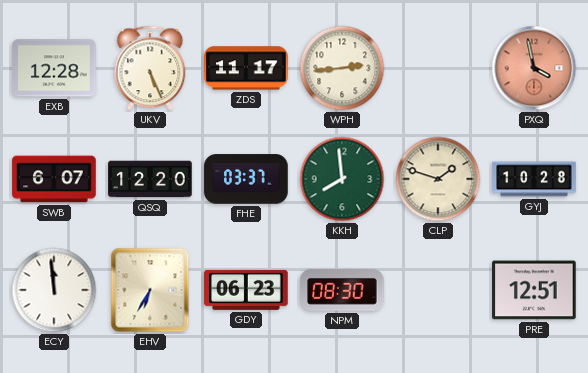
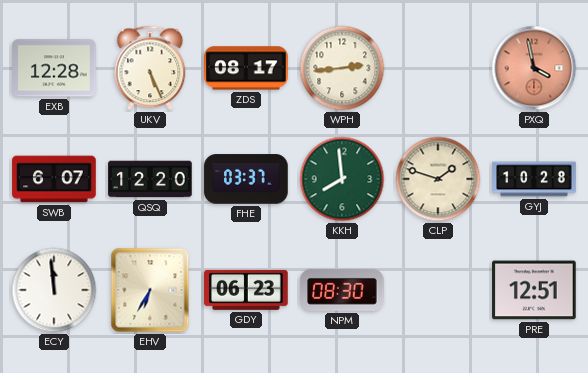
ZDS: 11:17 -> 08:17
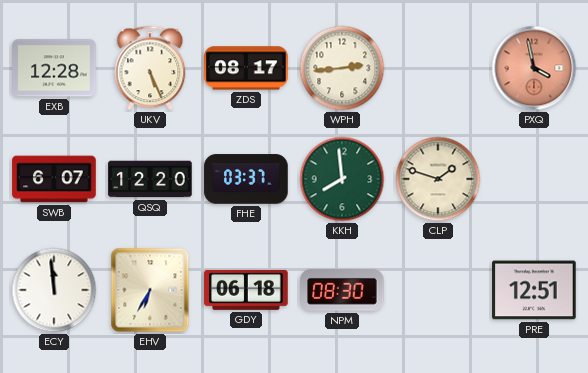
GYJ: 10:28 -> none
GDY: 06:23 -> 06:18
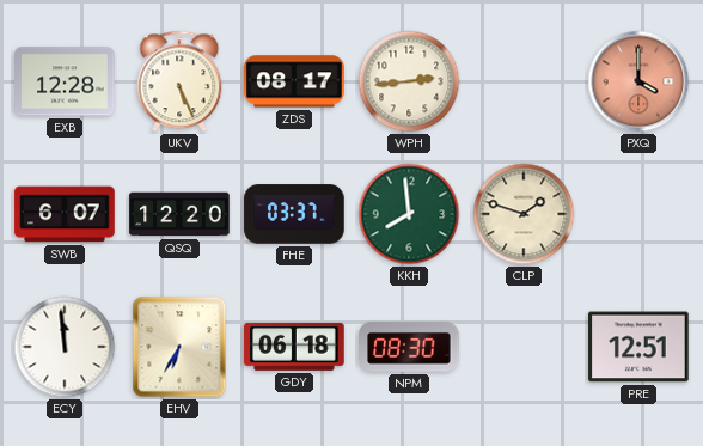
PXQ: 3:58 -> 4:00
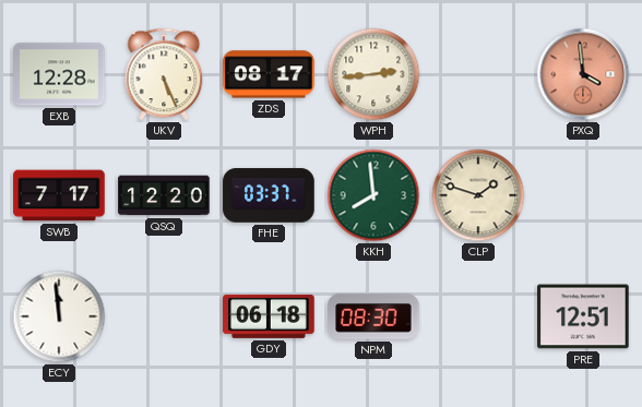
PXQ: 4:00 -> 3:59
SWB: 6:07 -> 7:17
EHV: 6:35 -> none
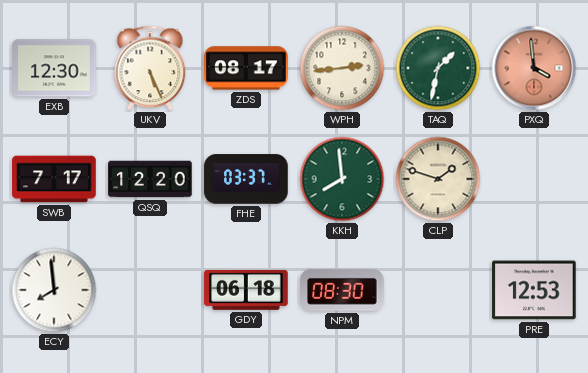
EXB: 12:28 -> 12:30
TAQ: none -> 1:32
ECY: 11:59 -> 7:59
PRE: 12:51 -> 12:53
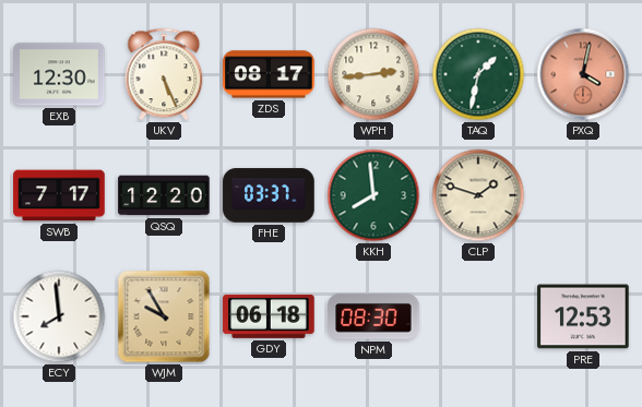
PXQ: 3:59 -> 4:02
WJM: none -> 9:55
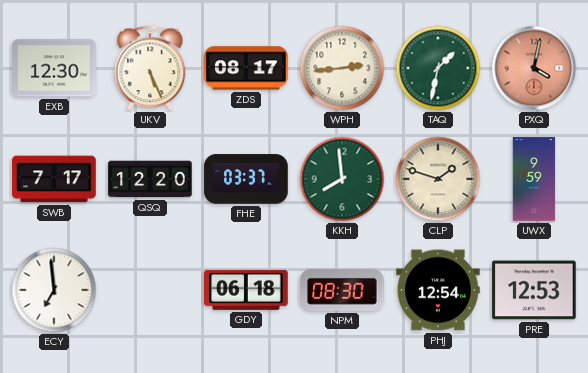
UWX: none -> 9:59
ECY: 7:59 -> 6:59
WJM: 9:55 -> none
PHJ: none -> 12:54
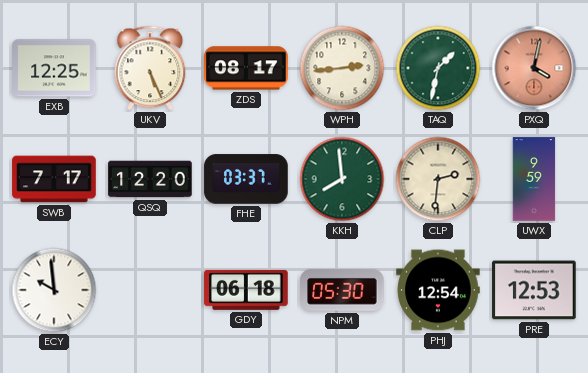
EXB: 12:30 -> 12:25
CLP: 1:48 -> 2:31
ECY: 6:59 -> 9:59
NPM: 08:30 -> 05:30
